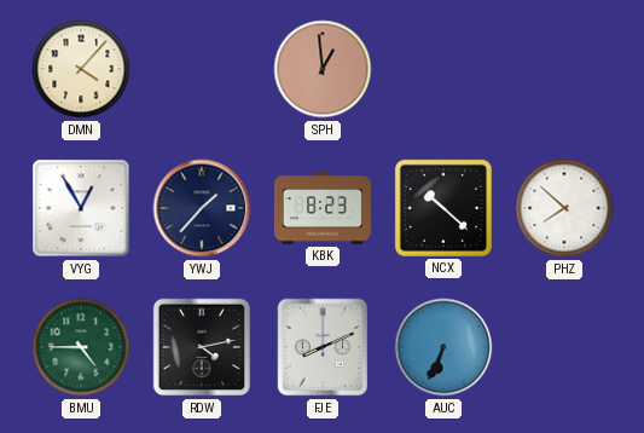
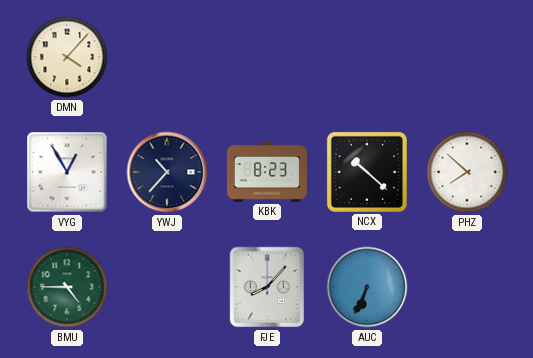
SPH: 12:59 -> none
YWJ: 1:37 -> 10:37
RDW: 4:13 -> none
FJE: 8:11 -> 8:07
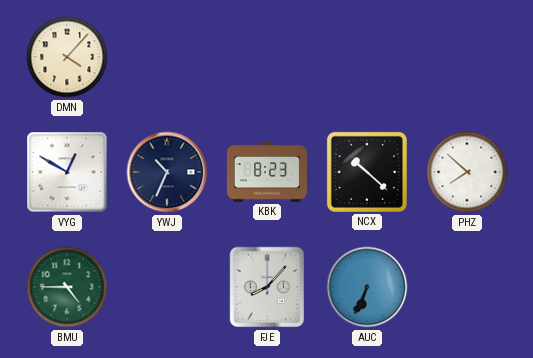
VYG: 12:55 -> 12:50
YWJ: 10:37 -> 10:34
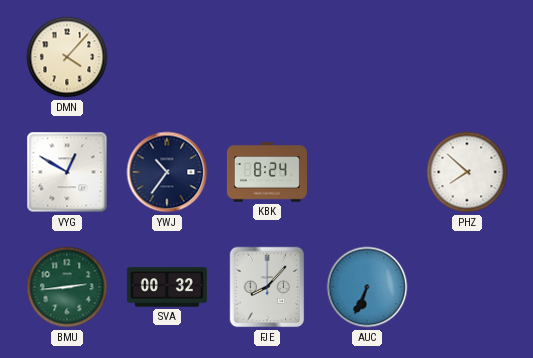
YWJ: 10:34 -> 10:36
KBK: 8:23 -> 8:24
NCX: 10:22 -> none
BMU: 4:45 -> 2:44
SVA: none -> 00:32
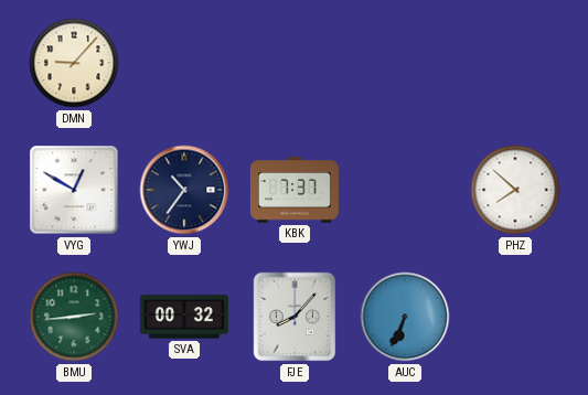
DMN: 4:07 -> 9:07
KBK: 8:24 -> 7:37
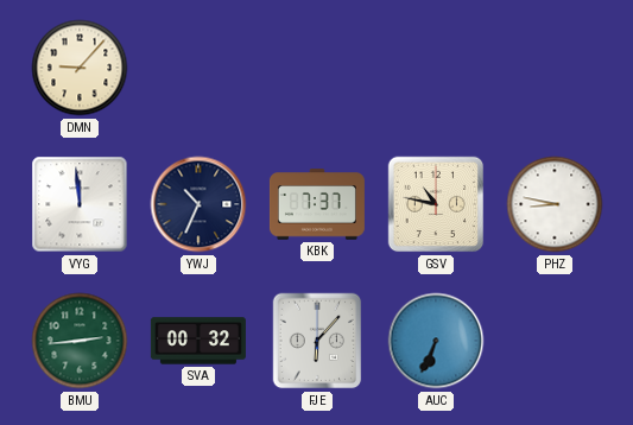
VYG: 12:50 -> 11:59
YWJ: 10:36 -> 10:34
GSV: none -> 10:47
PHZ: 7:52 -> 8:47
FJE: 8:07 -> 6:07
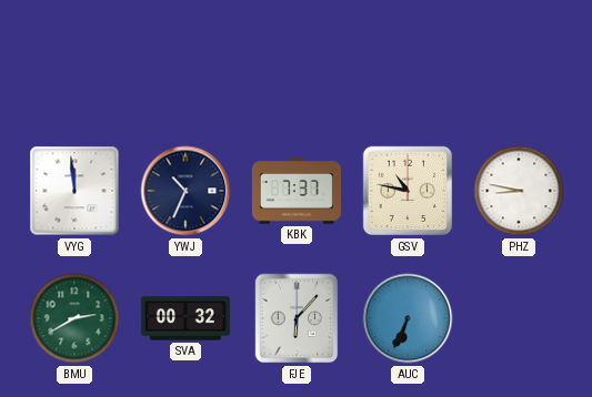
DMN: 9:07 -> none
BMU: 2:44 -> 2:40
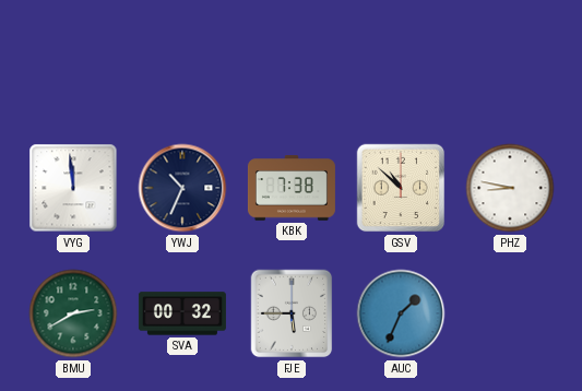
KBK: 7:37 -> 7:38
GSV: 10:47 -> 10:52
FJE: 6:07 -> 5:45
AUC: 6:34 -> 1:34
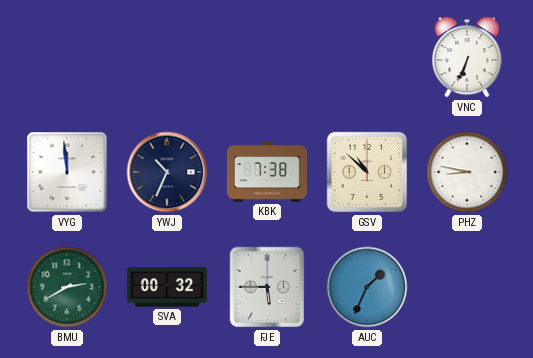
VNC: none -> 6:34
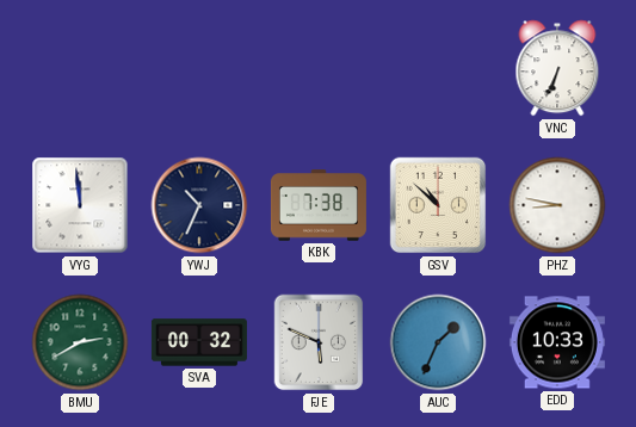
FJE: 5:45 -> 5:49
EDD: none -> 10:33
